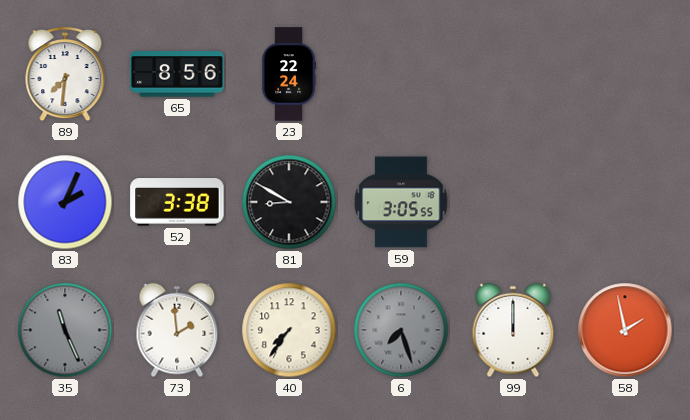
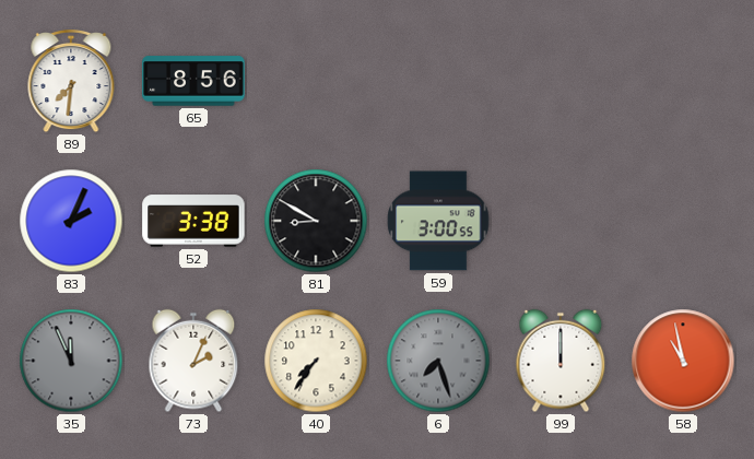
23: 22:24 -> none
59: 3:05 -> 3:00
35: 11:26 -> 11:56
73: 1:59 -> 2:04
58: 1:58 -> 10:58
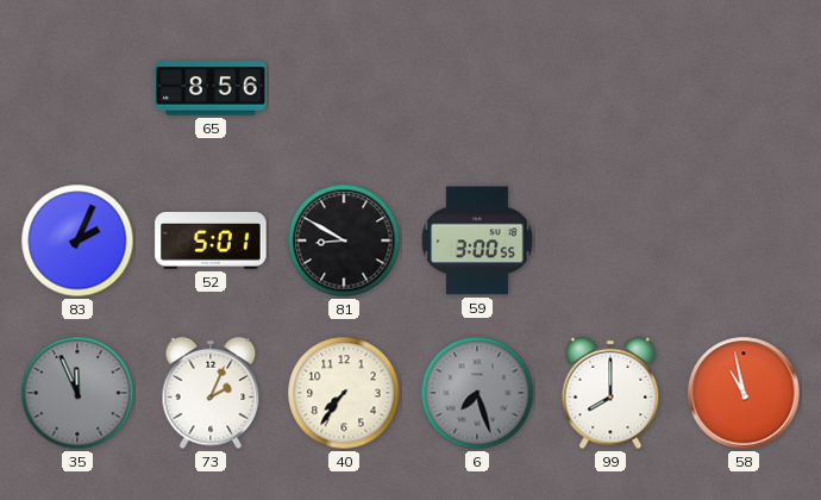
89: 7:31 -> none
52: 3:38 -> 5:01
99: 12:00 -> 8:00
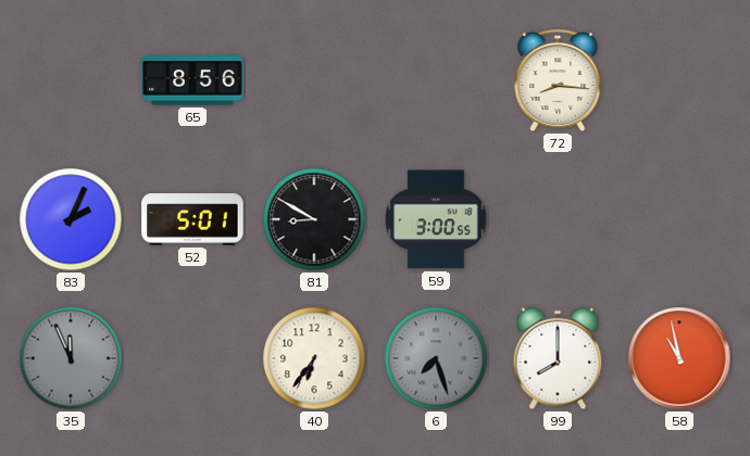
72: none -> 8:16
73: 2:04 -> none
40: 7:36 -> 6:36
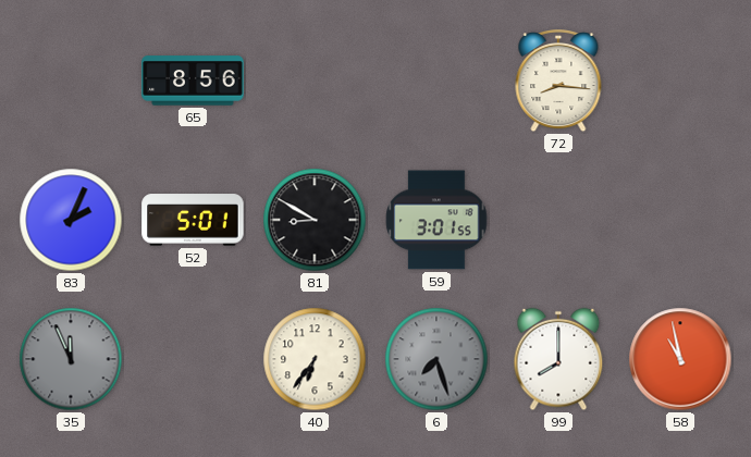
59: 3:00 -> 3:01
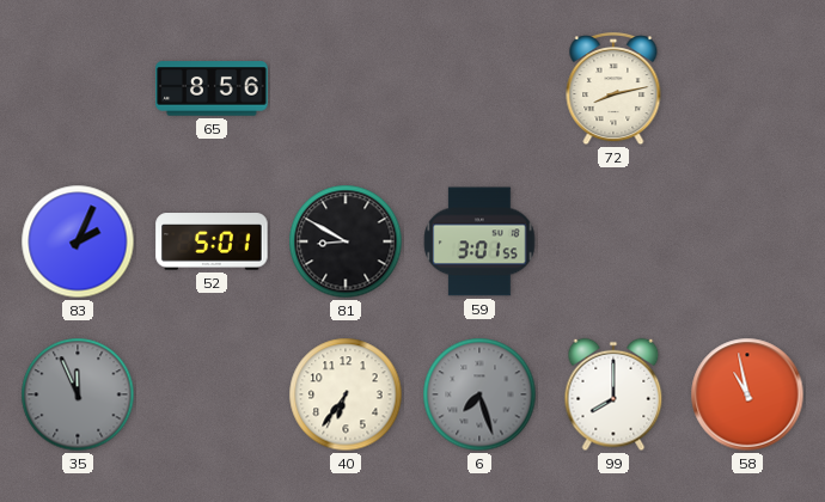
72: 8:16 -> 8:13
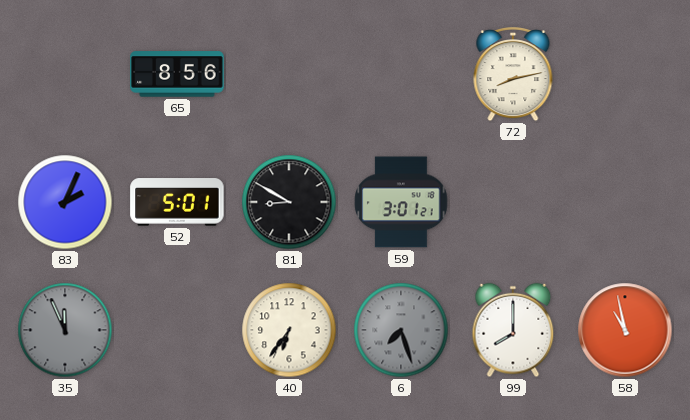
59: 3:01:55 -> 3:01:21
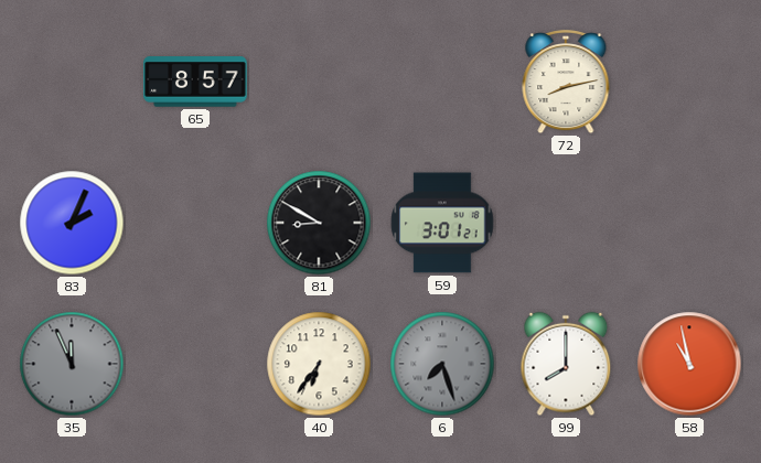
65: 8:56 -> 8:57
52: 5:01 -> none
